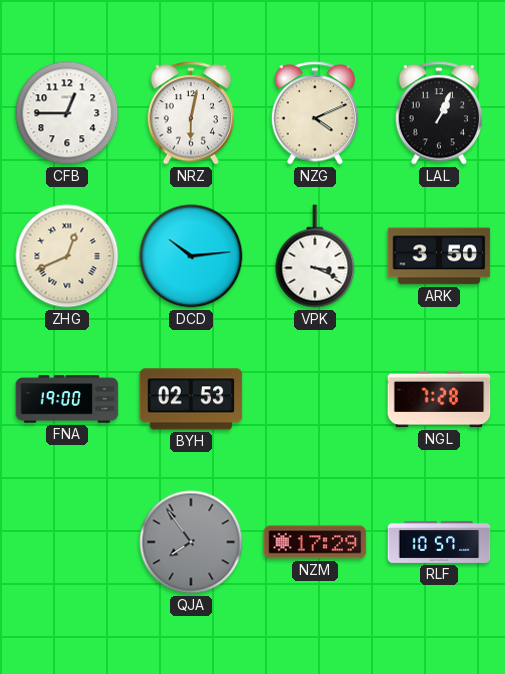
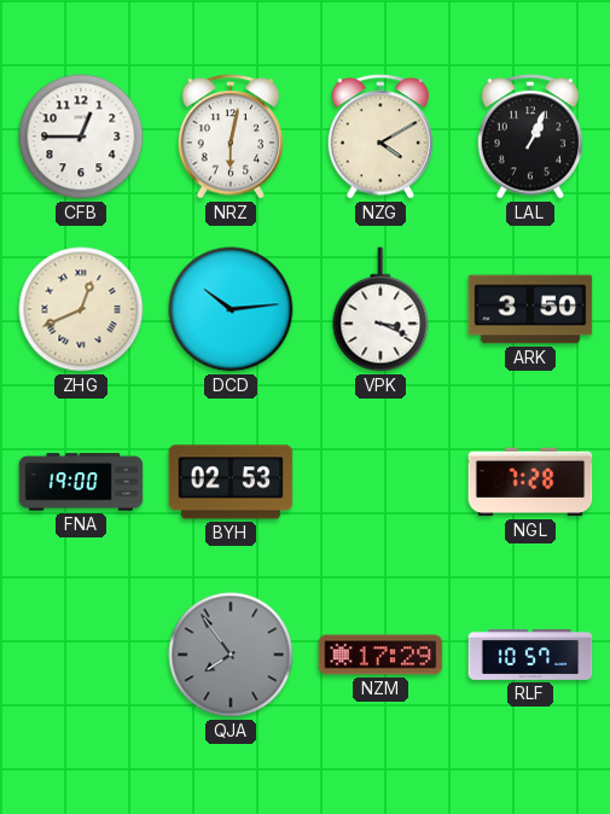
NZG: 4:11 -> 4:10
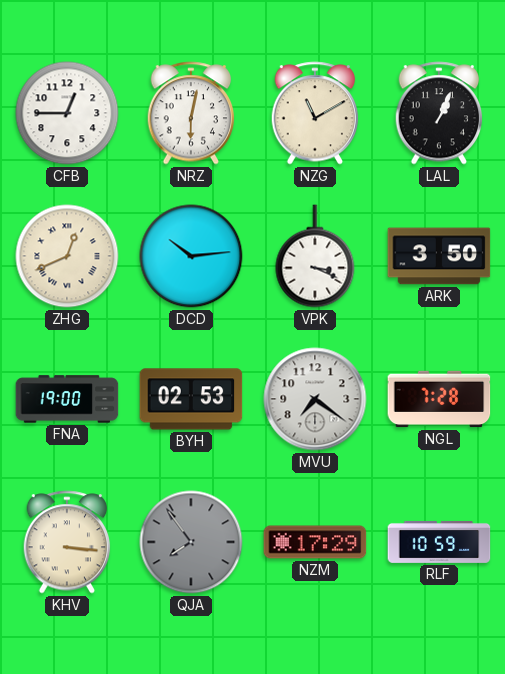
NZG: 4:10 -> 11:10
MVU: none -> 7:21
KHV: none -> 3:16
RLF: 10:57 -> 10:59
